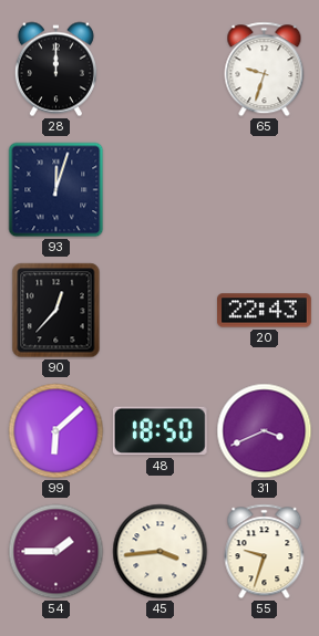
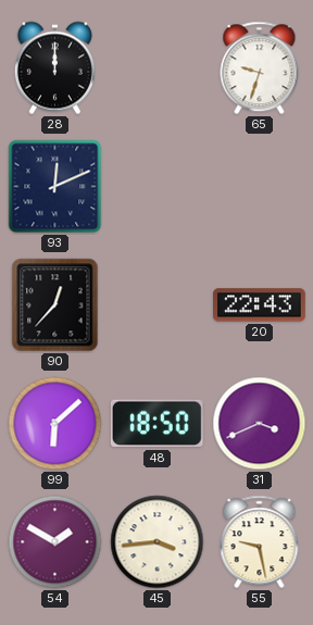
93: 12:03 -> 12:11
54: 1:45 -> 1:50
55: 9:33 -> 9:28
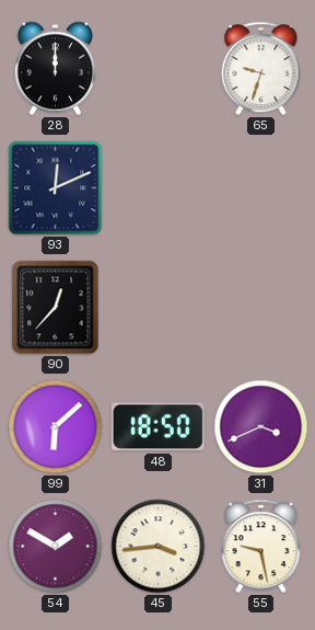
20: 22:43 -> none
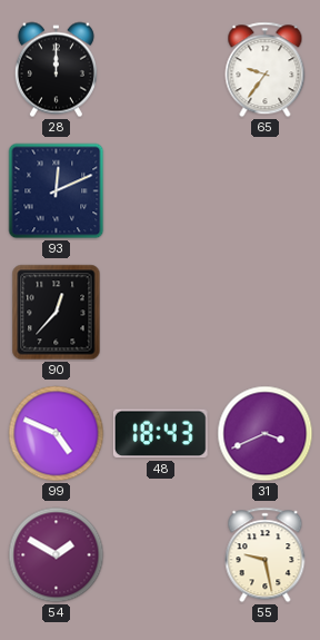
65: 9:33 -> 9:36
99: 6:08 -> 4:49
48: 18:50 -> 18:43
45: 3:44 -> none
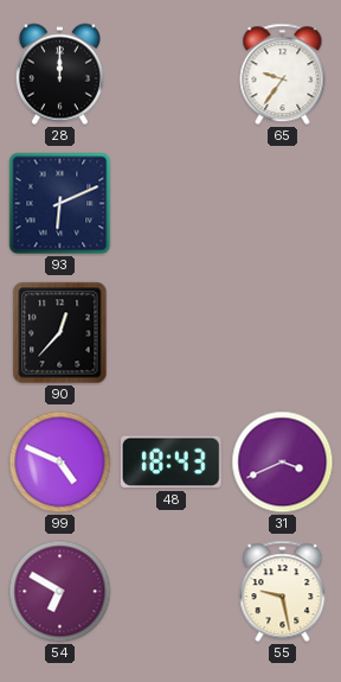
93: 12:11 -> 6:11
54: 1:50 -> 6:50
